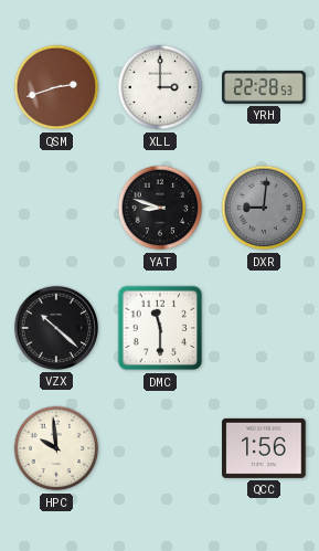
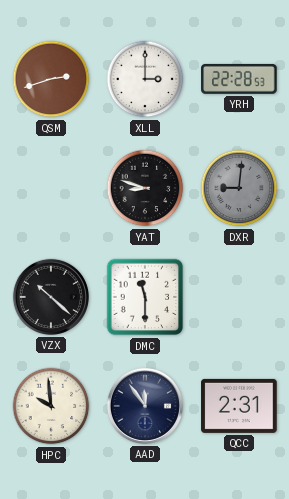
AAD: none -> 11:54
QCC: 1:56 -> 2:31
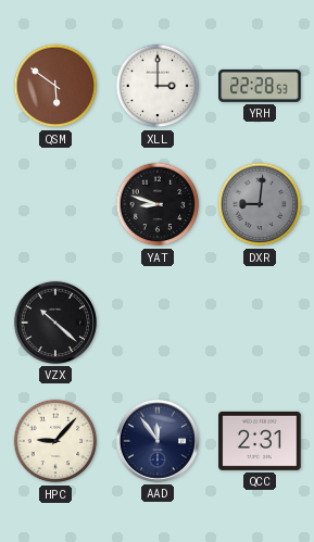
QSM: 2:42 -> 5:51
DMC: 11:30 -> none
HPC: 9:59 -> 9:07
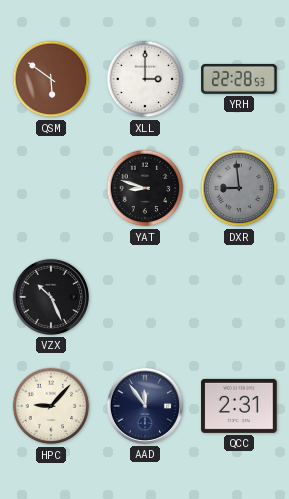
DXR: 9:01 -> 8:59
VZX: 10:22 -> 10:26
